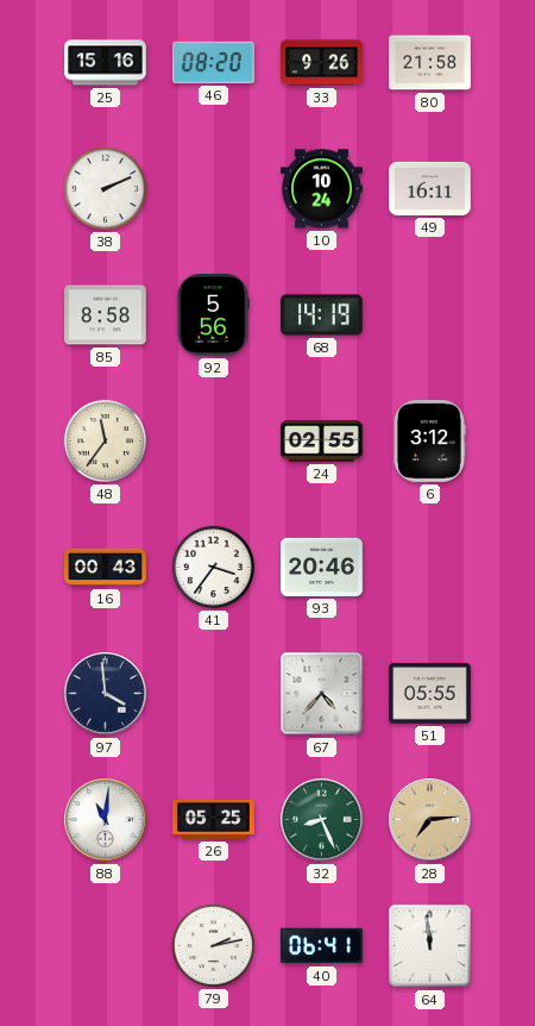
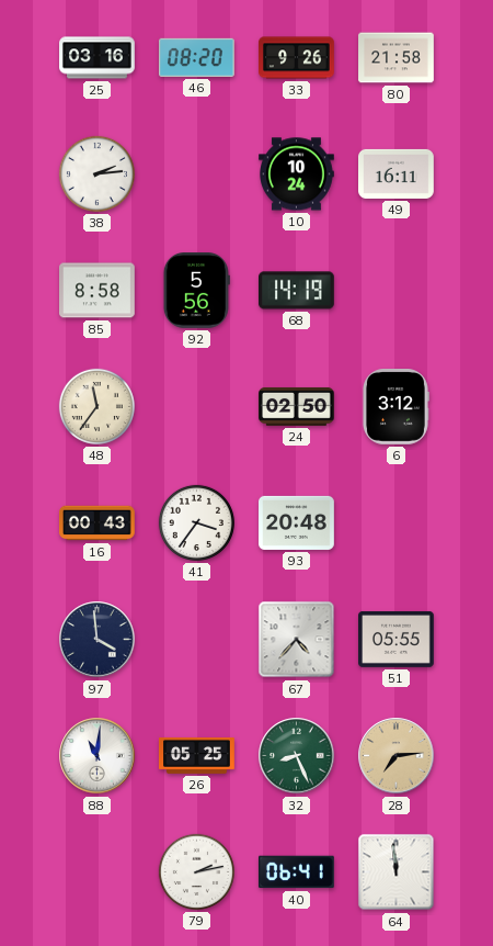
25: 15:16 -> 03:16
38: 2:11 -> 2:14
24: 02:55 -> 02:50
93: 20:46 -> 20:48
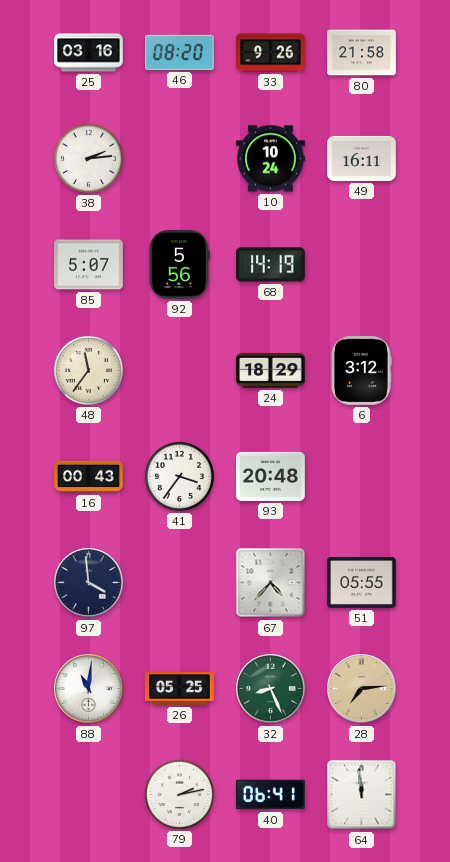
85: 8:58 -> 5:07
24: 02:50 -> 18:29
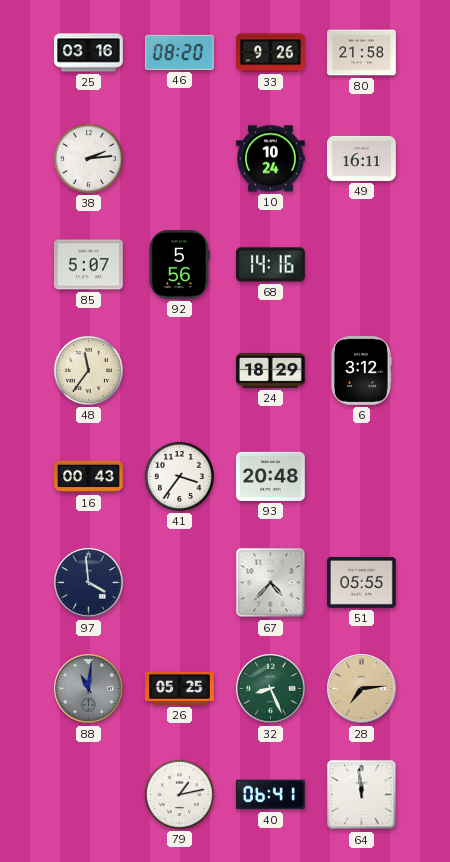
68: 14:19 -> 14:16
88 dial: white -> grey
79: 2:13 -> 1:13
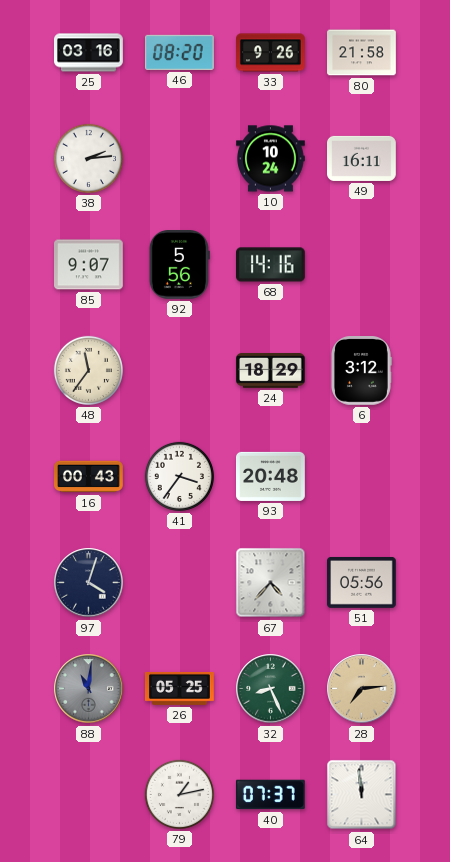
85: 5:07 -> 9:07
97: 3:59 -> 4:03
51: 05:55 -> 05:56
40: 06:41 -> 07:37
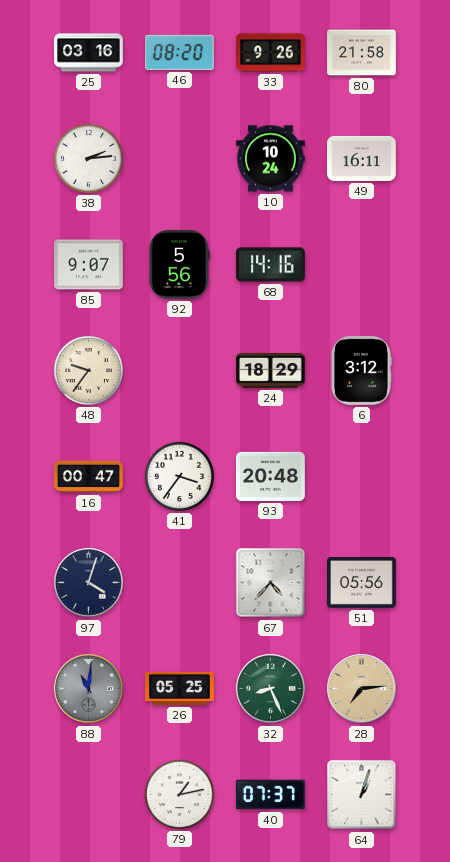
48: 11:36 -> 9:36
16: 00:43 -> 00:47
64: 11:59 -> 1:03
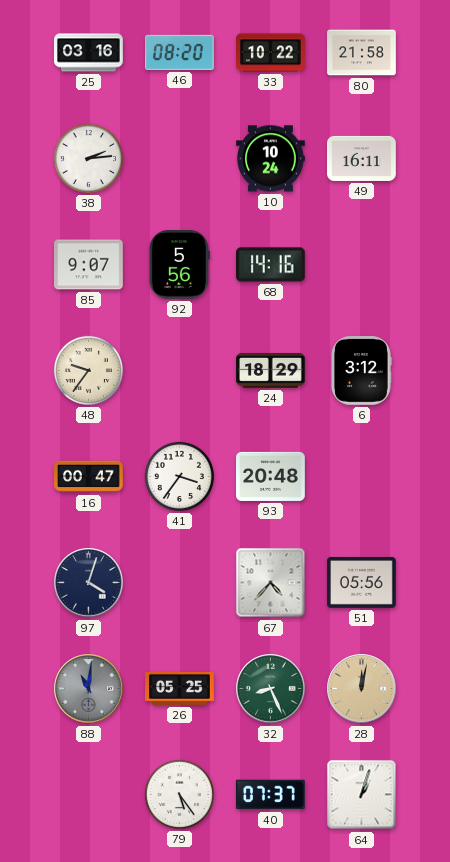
33: 9:26 -> 10:22
28: 7:14 -> 12:02
79: 1:13 -> 5:24
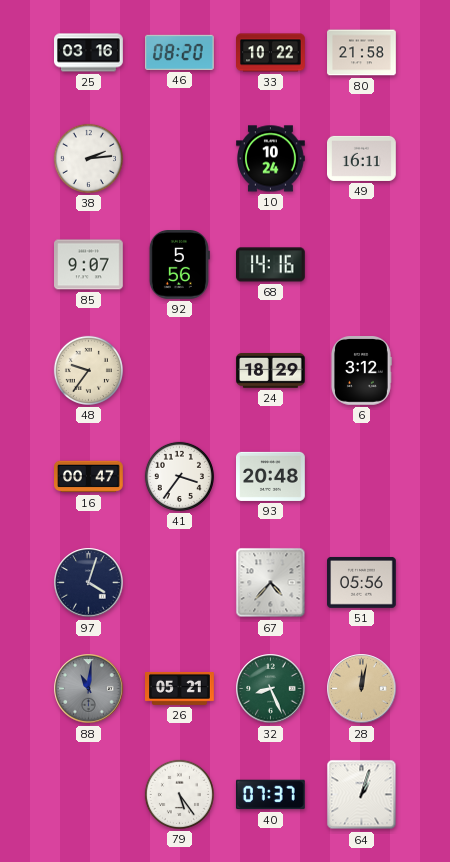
26: 05:25 -> 05:21
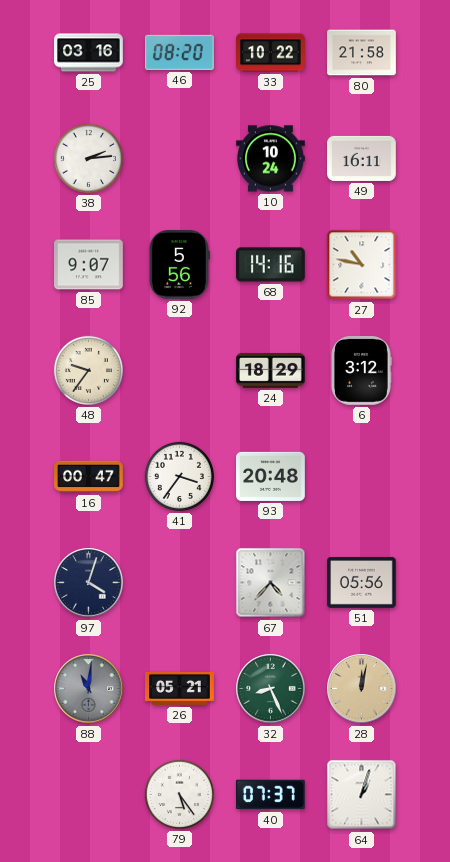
27: none -> 10:47
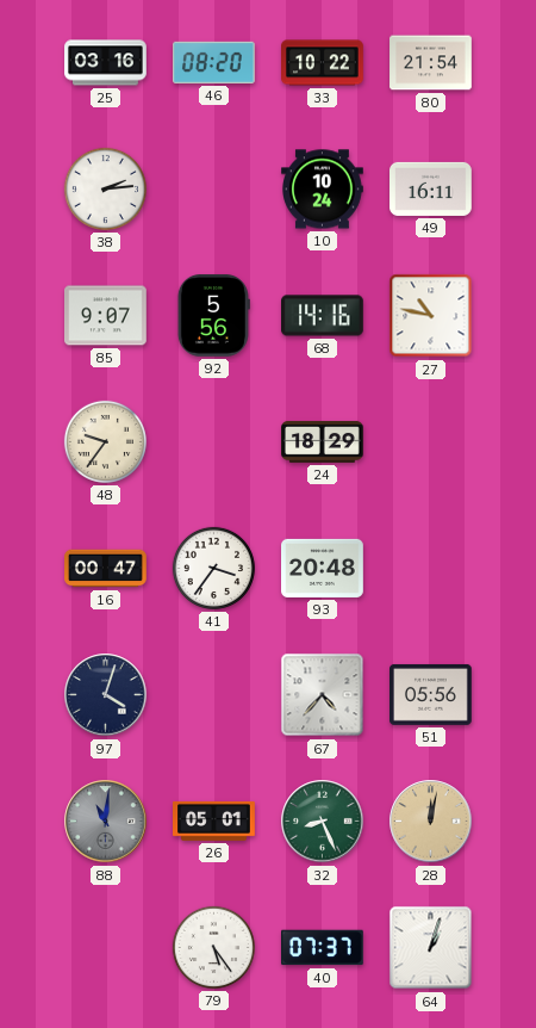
80: 21:58 -> 21:54
6: 3:12 -> none
26: 05:21 -> 05:01
